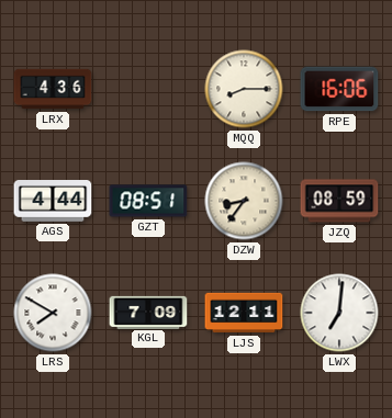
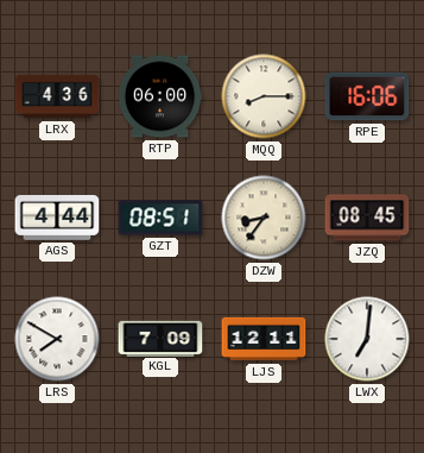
RTP: none -> 06:00
JZQ: 08:59 -> 08:45
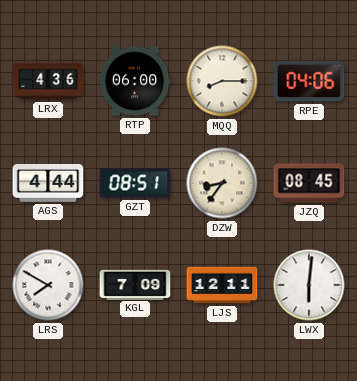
RPE: 16:06 -> 04:06
LWX: 7:01 -> 6:01
